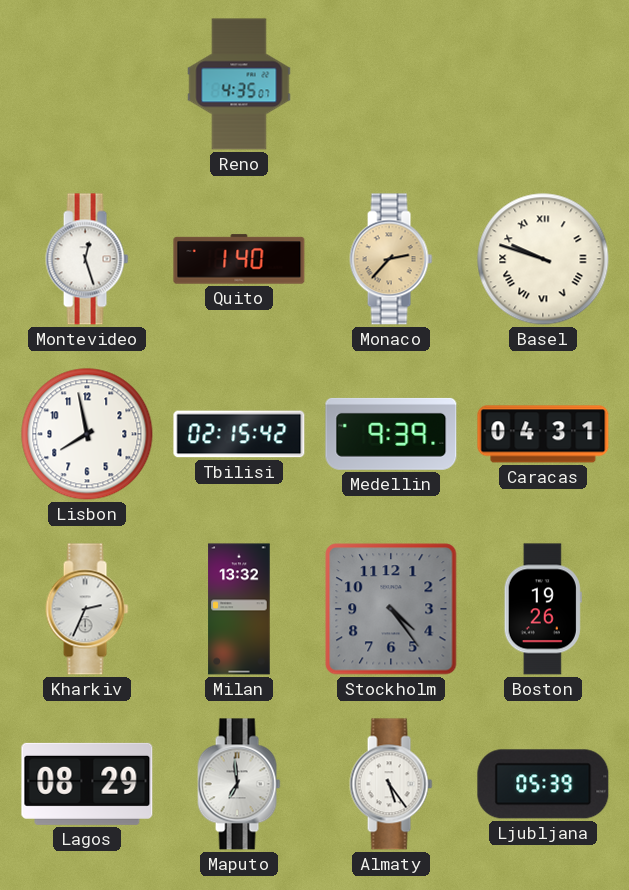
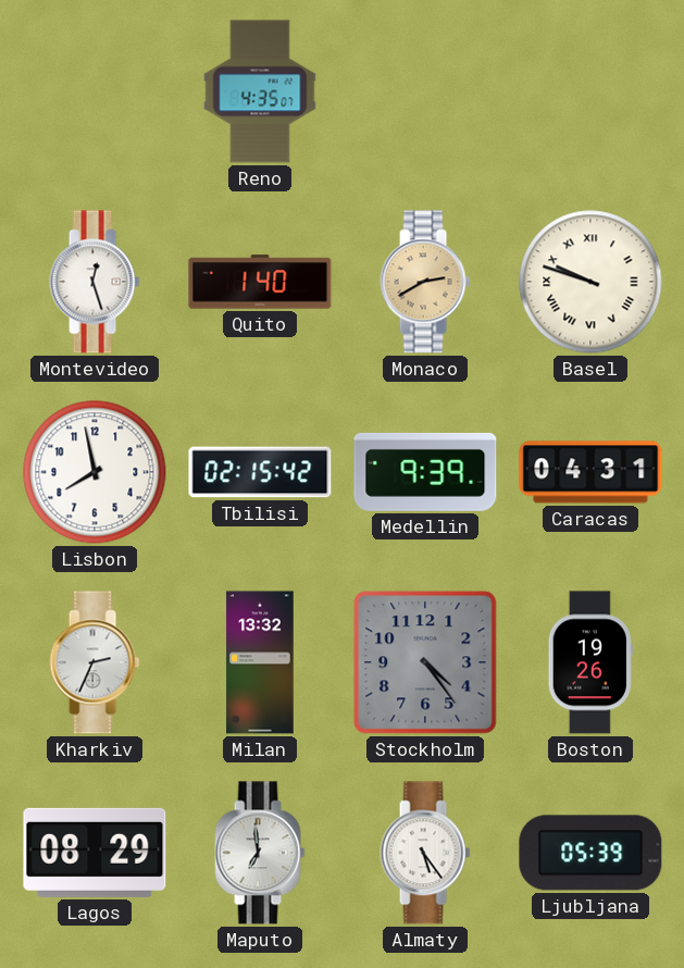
Monaco: 2:37 -> 2:40
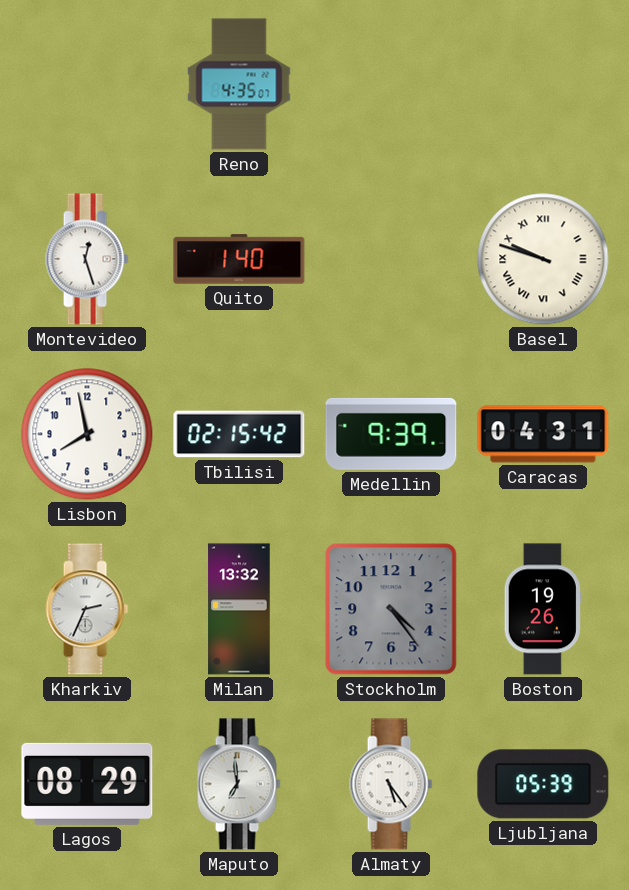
Monaco: 2:40 -> none
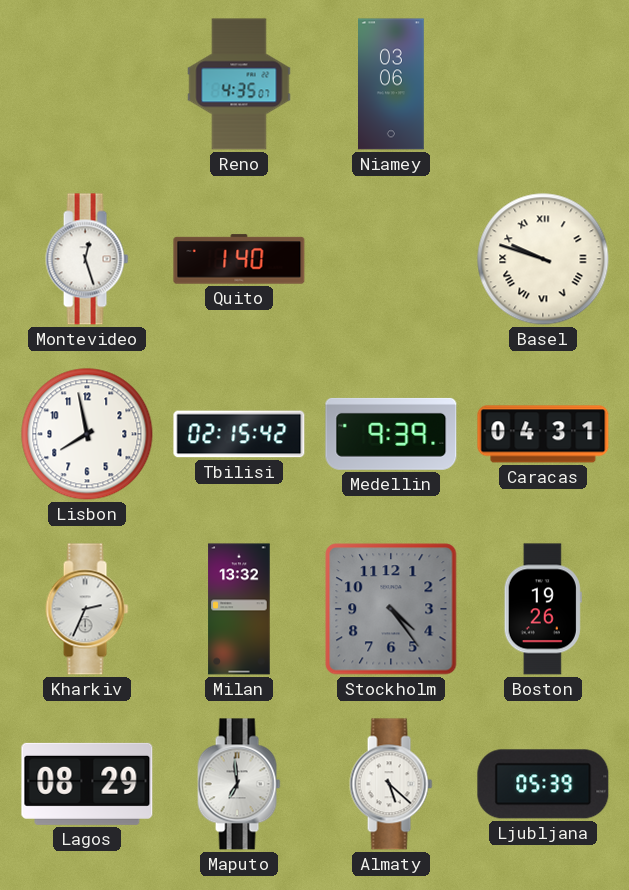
Niamey: none -> 03:06
Almaty: 5:24 -> 5:22
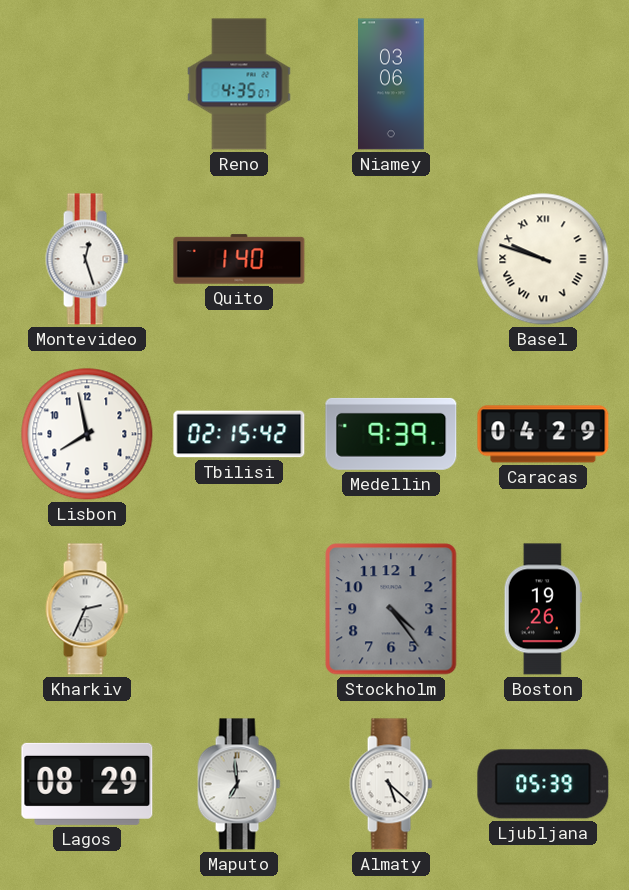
Caracas: 04:31 -> 04:29
Milan: 13:32 -> none
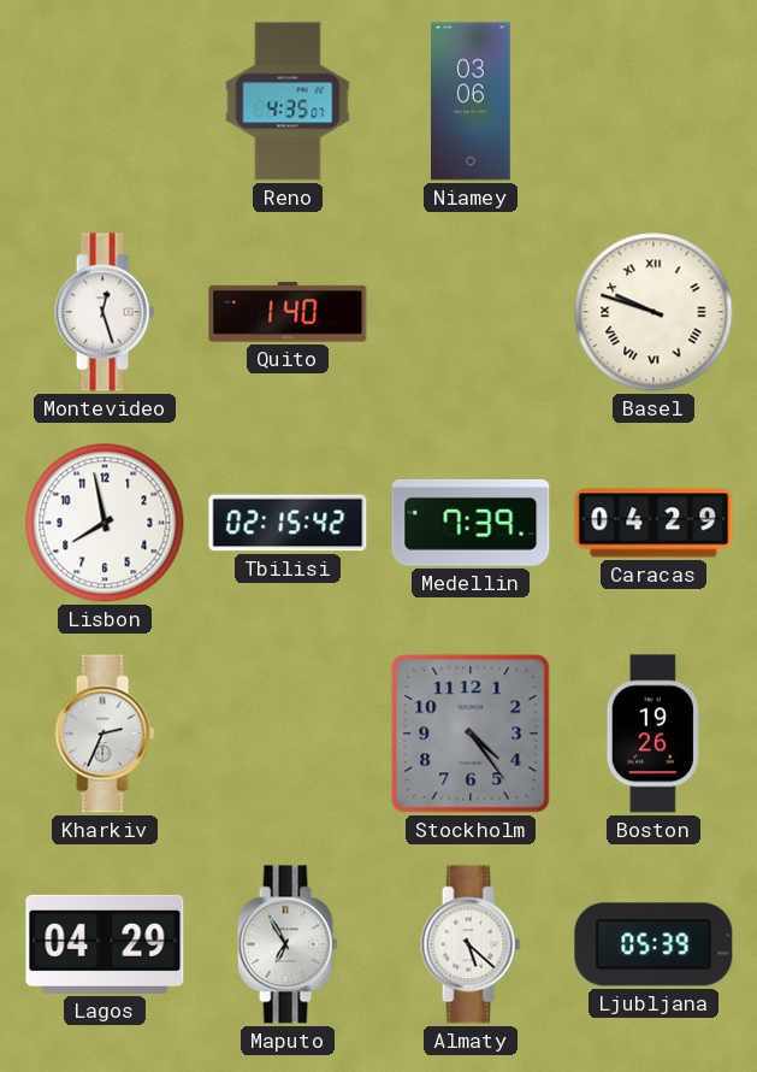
Medellin: 9:39 -> 7:39
Lagos: 08:29 -> 04:29
Maputo: 6:59 -> 6:55
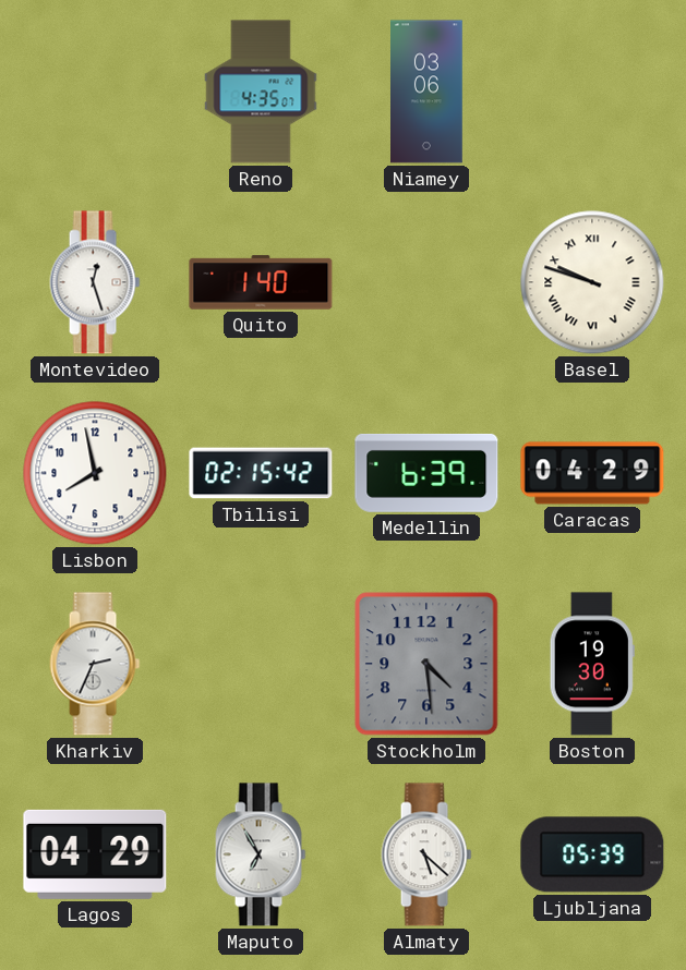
Medellin: 7:39 -> 6:39
Stockholm: 4:24 -> 4:29
Boston: 19:26 -> 19:30
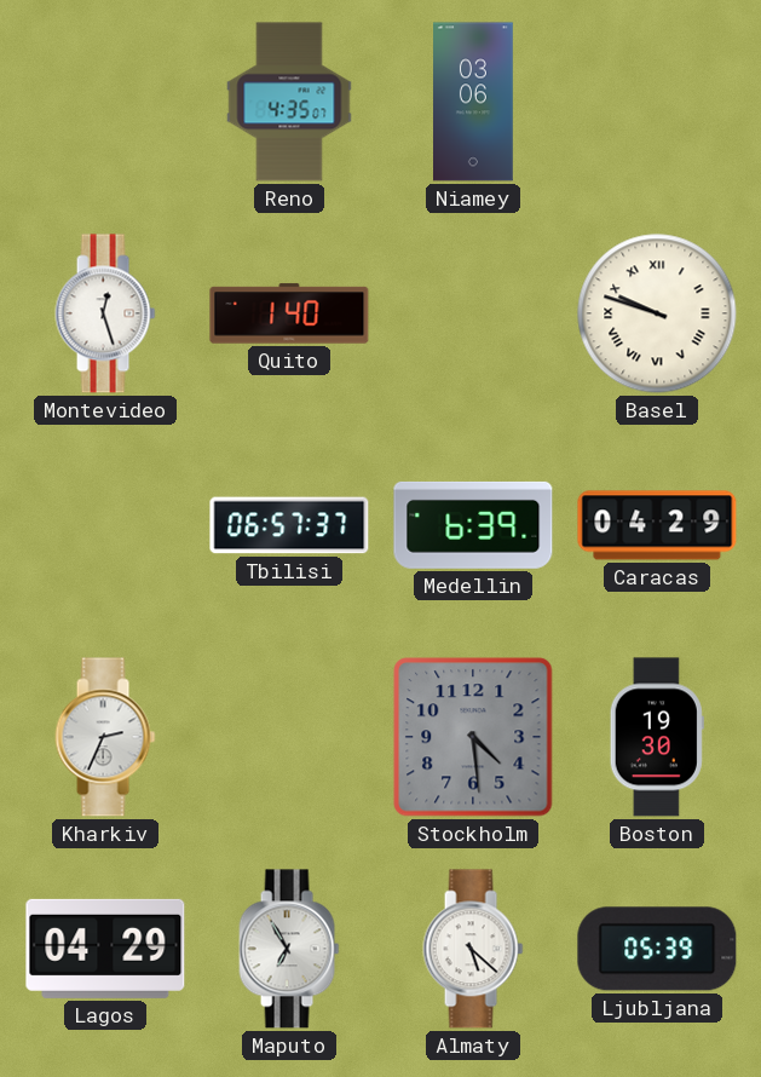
Lisbon: 7:58 -> none
Tbilisi: 02:15 -> 06:57
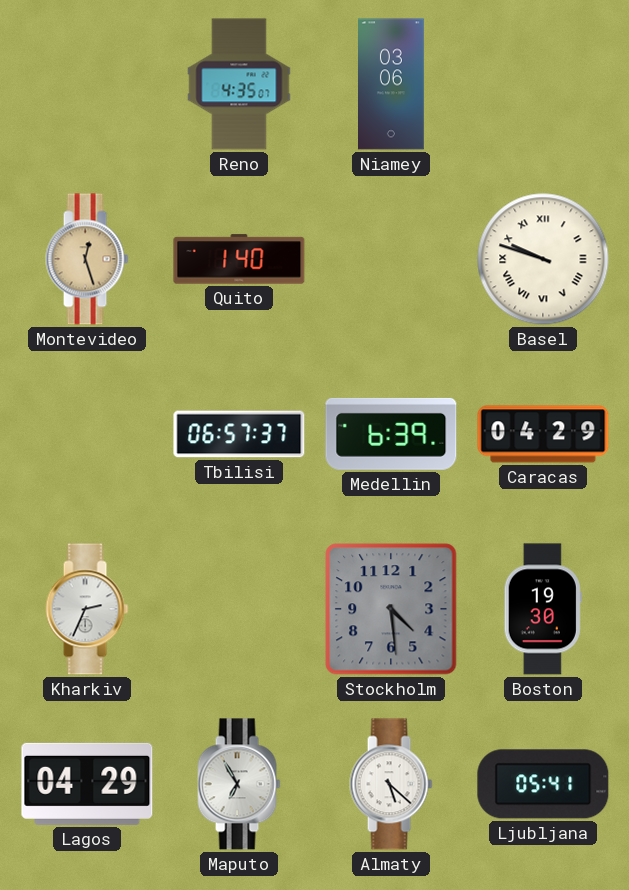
Montevideo dial: white -> champagne
Ljubljana: 05:39 -> 05:41
